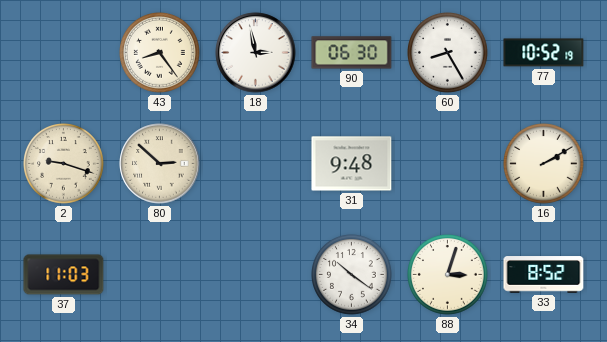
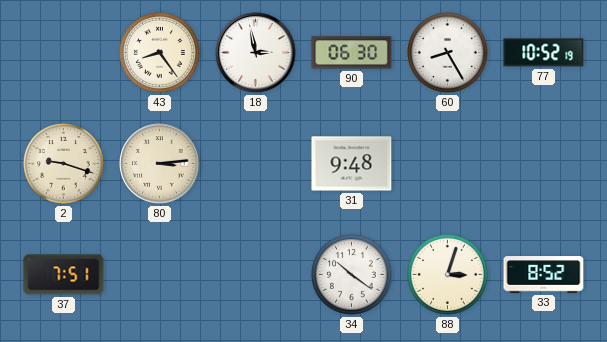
80: 2:52 -> 3:14
16: 2:10 -> none
37: 11:03 -> 7:51
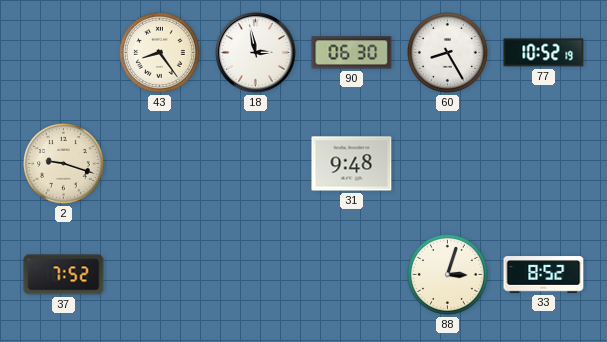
80: 3:14 -> none
37: 7:51 -> 7:52
34: 10:21 -> none
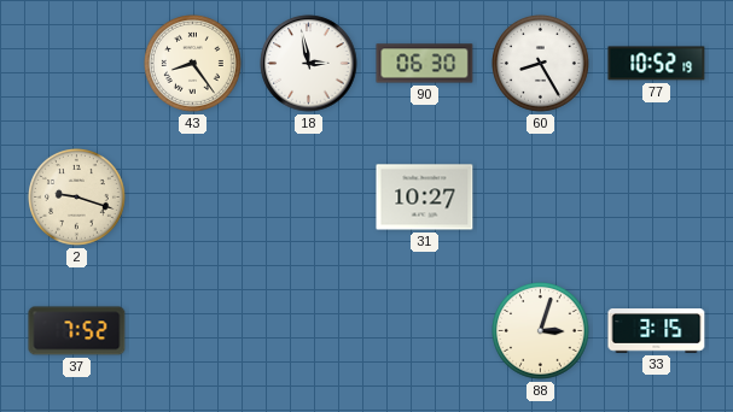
31: 9:48 -> 10:27
33: 8:52 -> 3:15
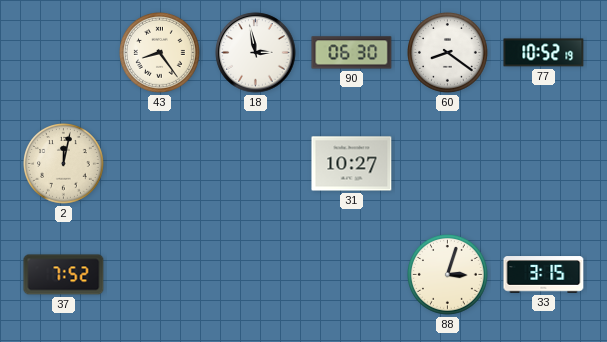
60: 8:25 -> 8:21
2: 9:18 -> 12:02
